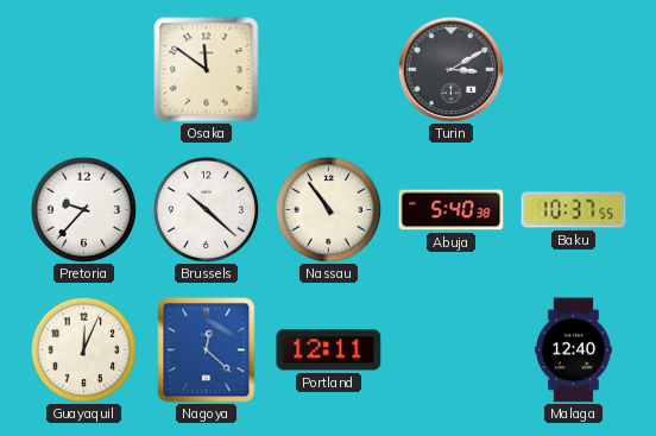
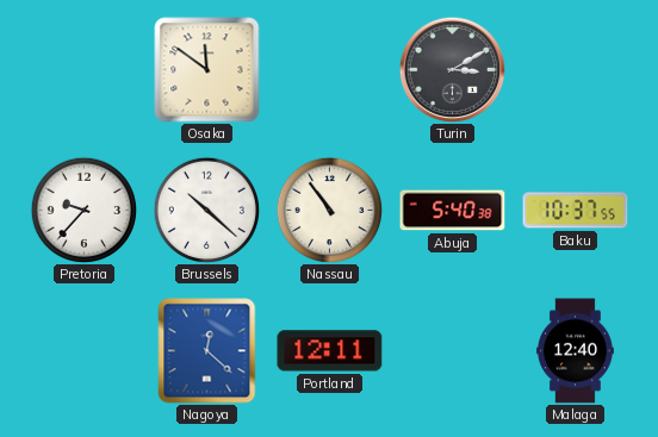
Guayaquil: 12:04 -> none
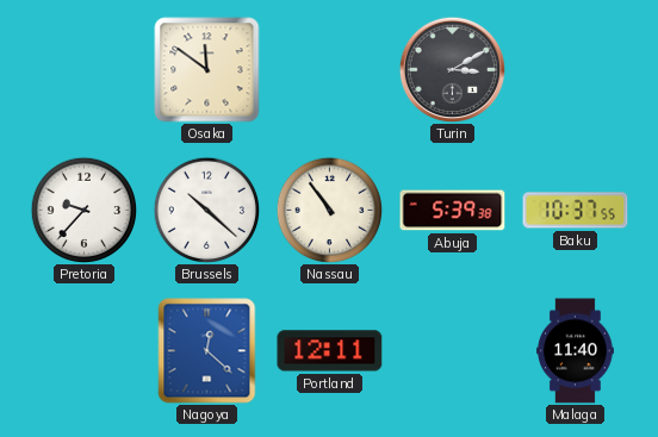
Abuja: 5:40 -> 5:39
Malaga: 12:40 -> 11:40
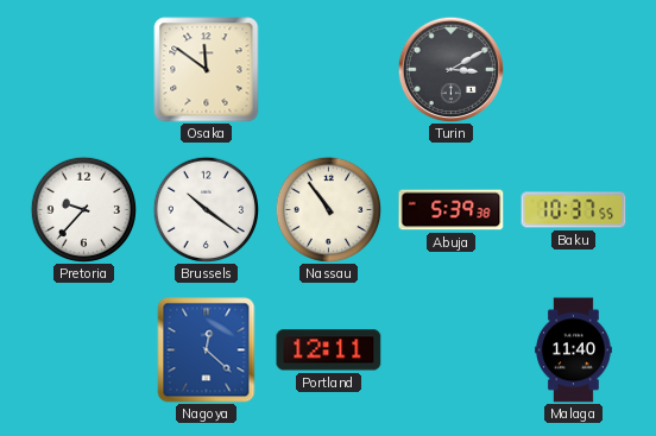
Brussels: 10:22 -> 10:21
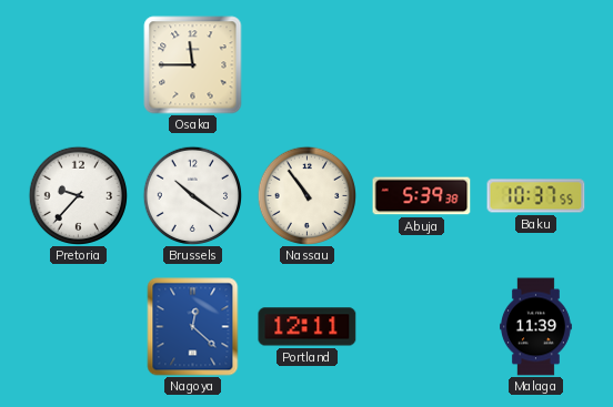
Osaka: 11:51 -> 11:45
Turin: 3:10 -> none
Malaga: 11:40 -> 11:39
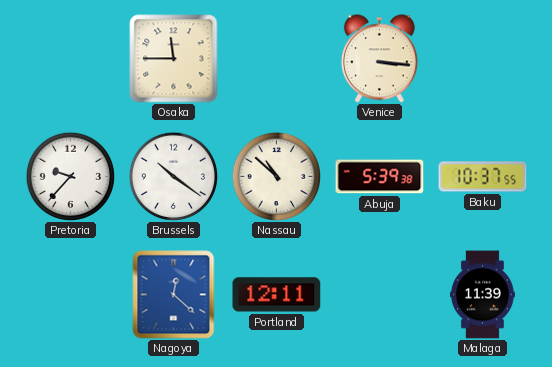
Venice: none -> 3:16
Nassau: 10:54 -> 10:52
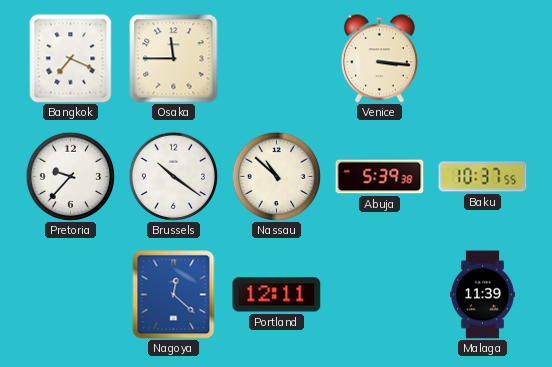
Bangkok: none -> 7:19
